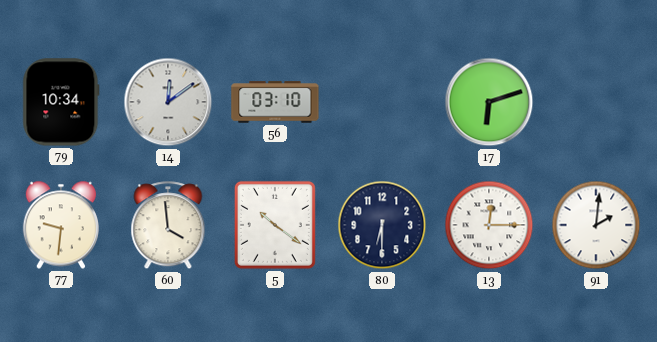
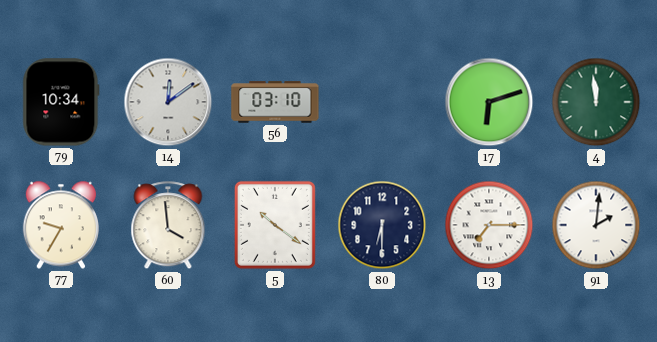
4: none -> 11:59
77: 9:31 -> 9:35
13: 12:15 -> 7:15
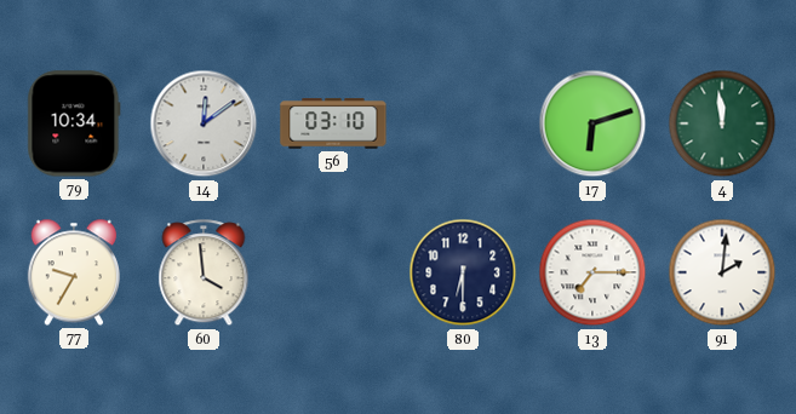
5: 10:21 -> none
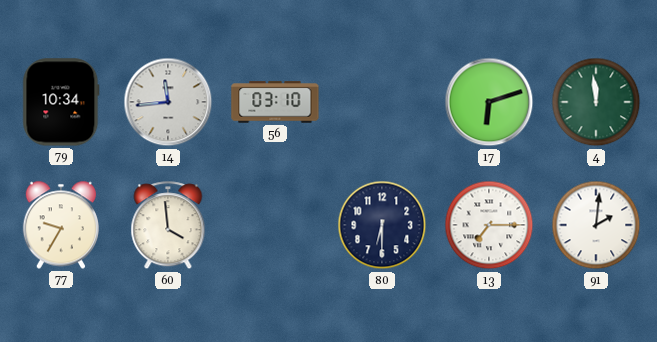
14: 12:09 -> 11:44
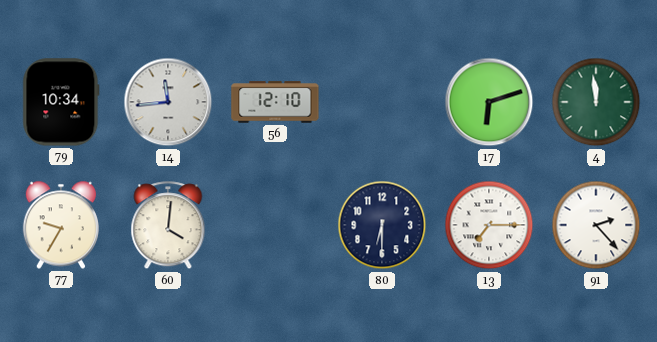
56: 03:10 -> 12:10
60: 3:59 -> 4:01
91: 2:01 -> 2:23
